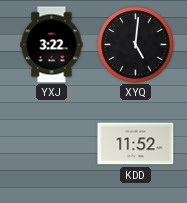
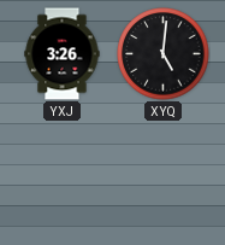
YXJ: 3:22 -> 3:26
KDD: 11:52 -> none
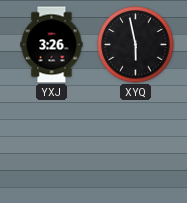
XYQ: 5:01 -> 5:58
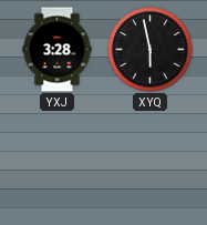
YXJ: 3:26 -> 3:28
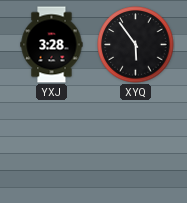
XYQ: 5:58 -> 5:54
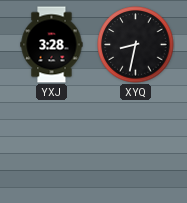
XYQ: 5:54 -> 8:32
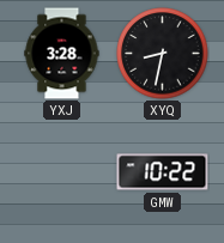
GMW: none -> 10:22
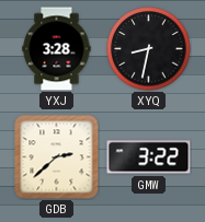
GDB: none -> 2:38
GMW: 10:22 -> 3:22
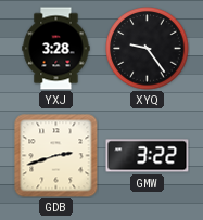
XYQ: 8:32 -> 9:24
GDB: 2:38 -> 2:42
